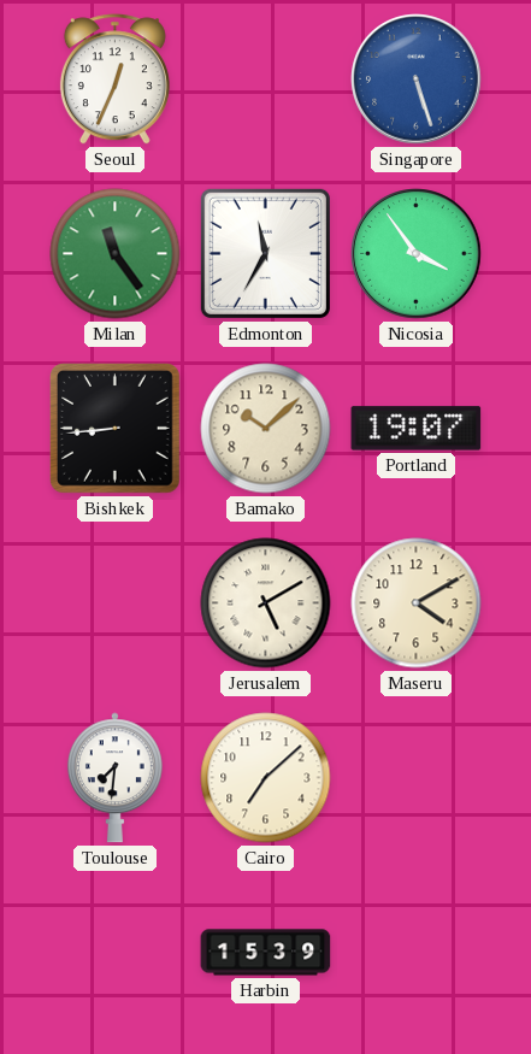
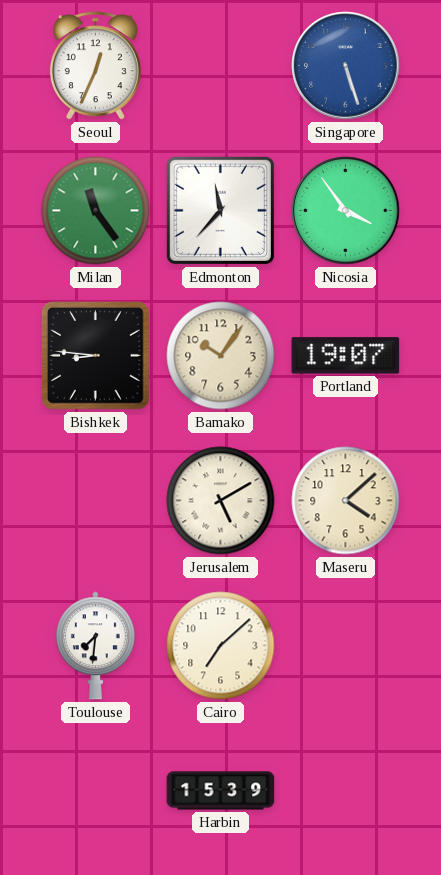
Edmonton: 11:35 -> 11:37
Bishkek: 8:44 -> 8:46
Bamako: 10:08 -> 10:06
Maseru: 4:10 -> 4:08
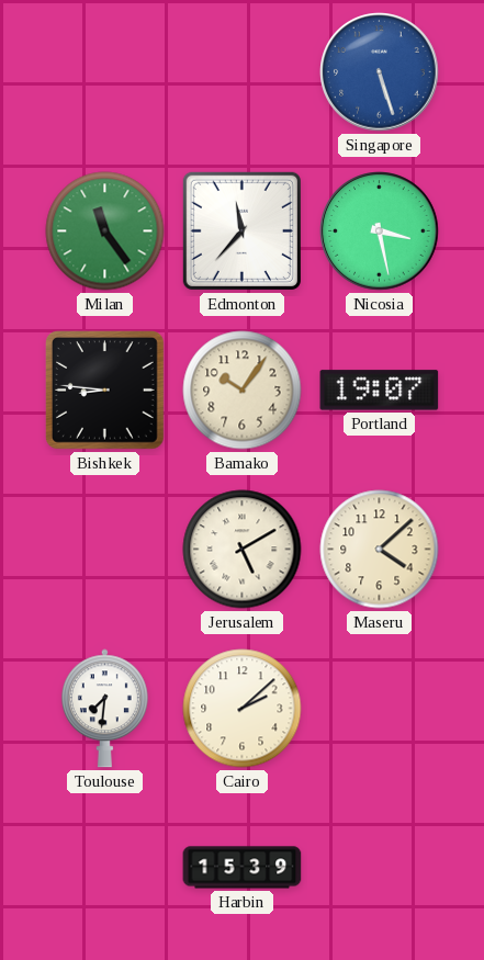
Seoul: 12:34 -> none
Nicosia: 3:54 -> 3:28
Cairo: 7:08 -> 2:08
